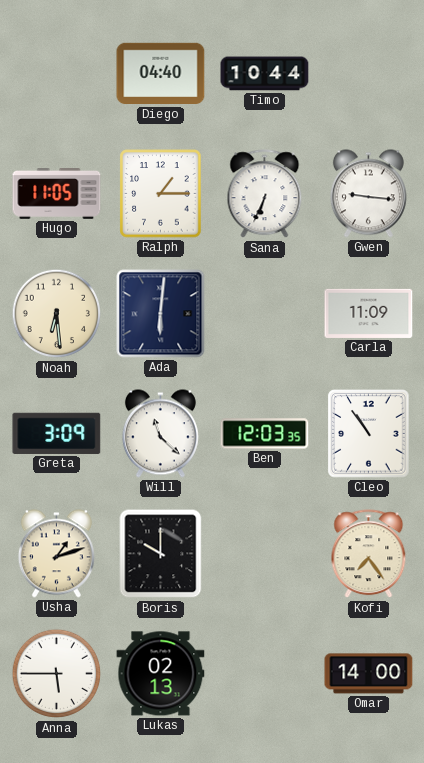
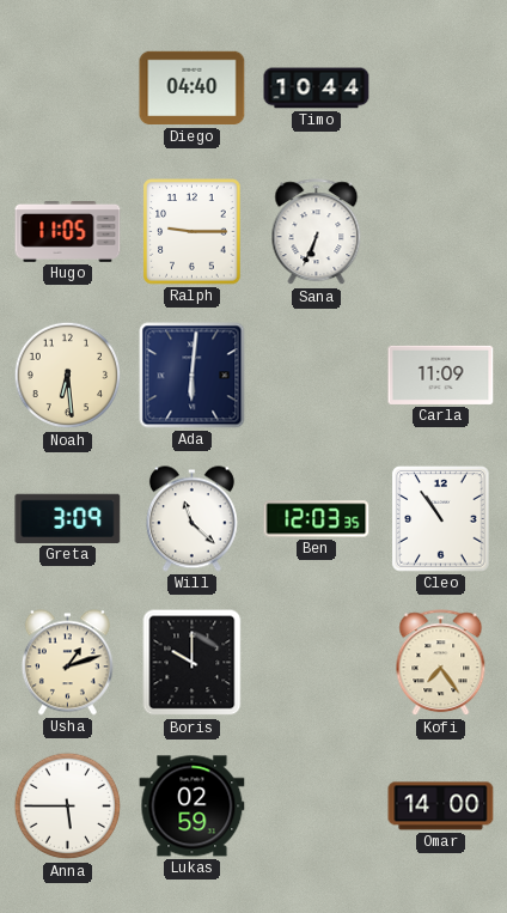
Ralph: 1:15 -> 9:15
Gwen: 9:16 -> none
Lukas: 02:13 -> 02:59
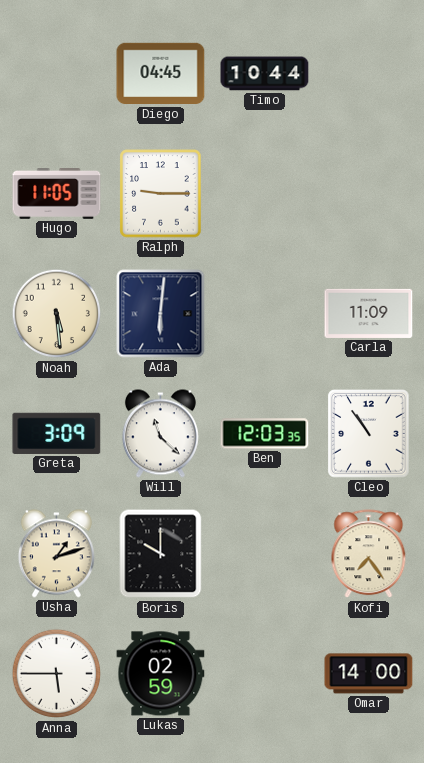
Diego: 04:40 -> 04:45
Sana: 6:34 -> none
Noah: 6:29 -> 5:29
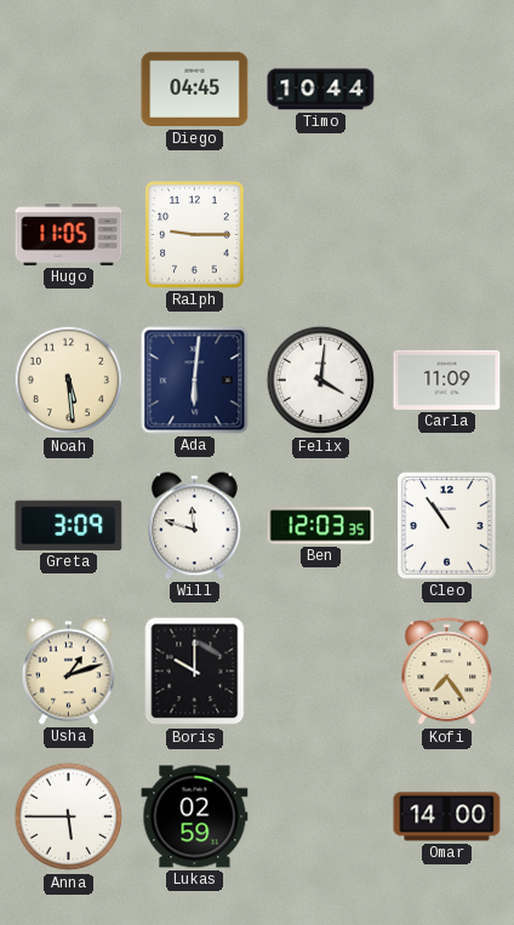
Felix: none -> 4:01
Will: 11:22 -> 11:48
